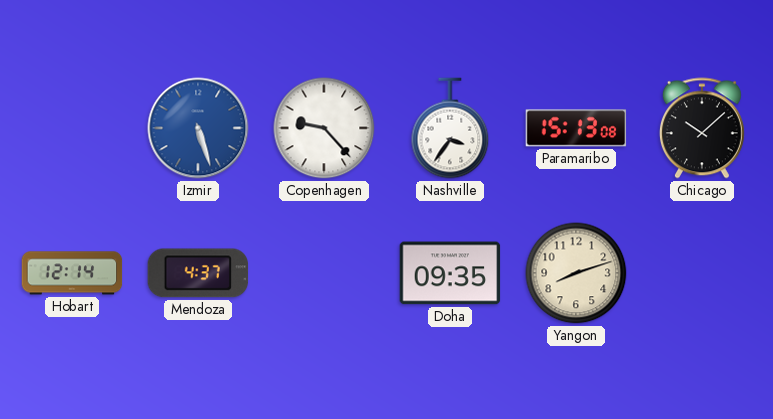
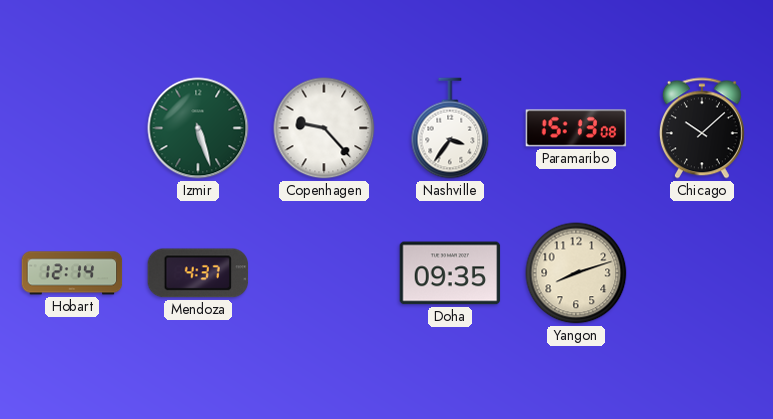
Izmir dial: blue -> green
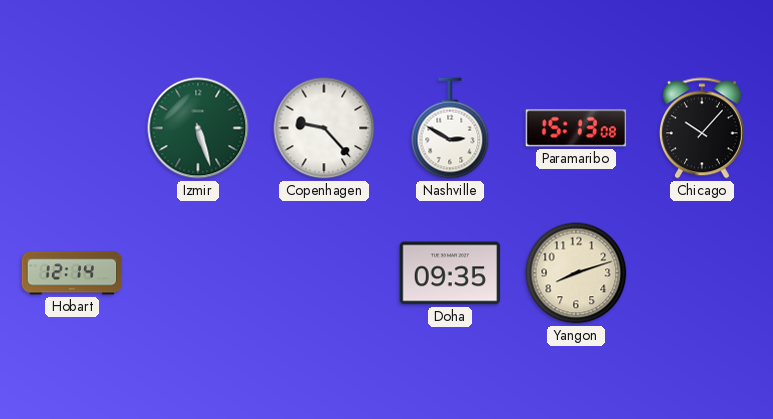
Nashville: 3:36 -> 2:50
Chicago: 10:08 -> 10:07
Mendoza: 4:37 -> none
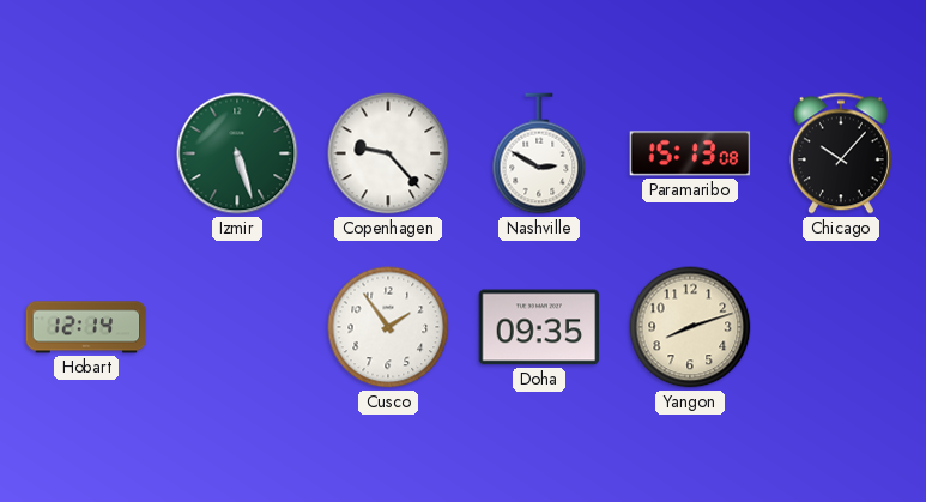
Cusco: none -> 1:54
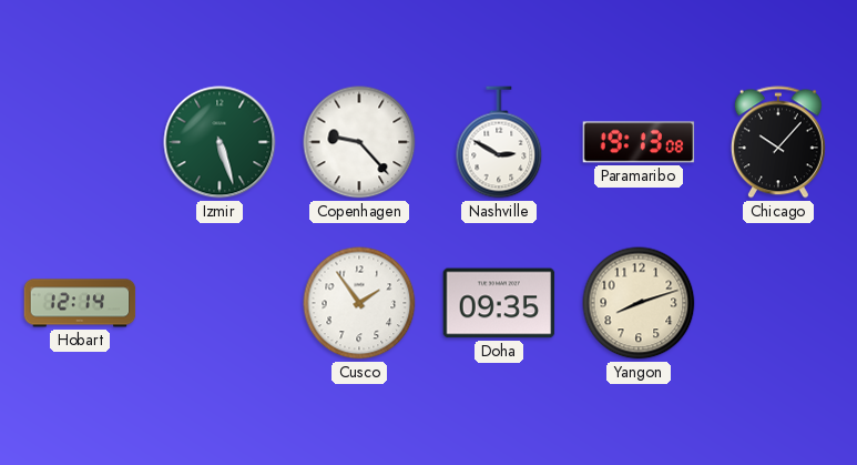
Paramaribo: 15:13 -> 19:13
